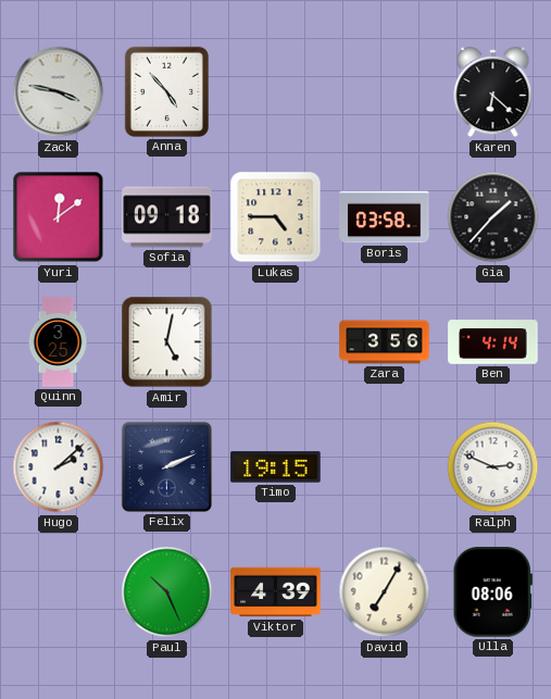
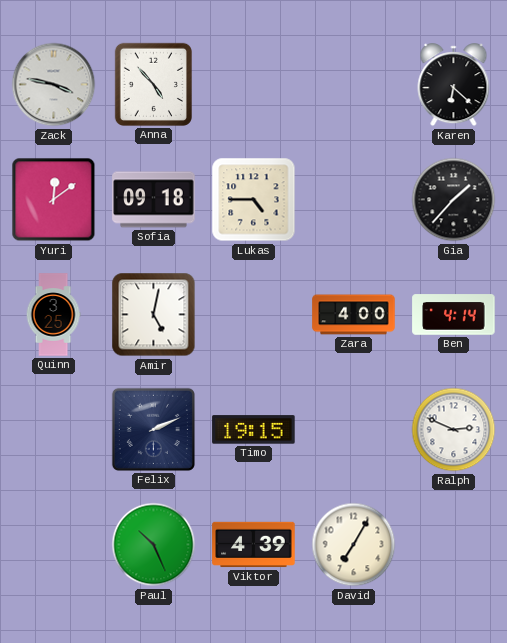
Boris: 03:58 -> none
Zara: 3:56 -> 4:00
Hugo: 2:08 -> none
Ulla: 08:06 -> none
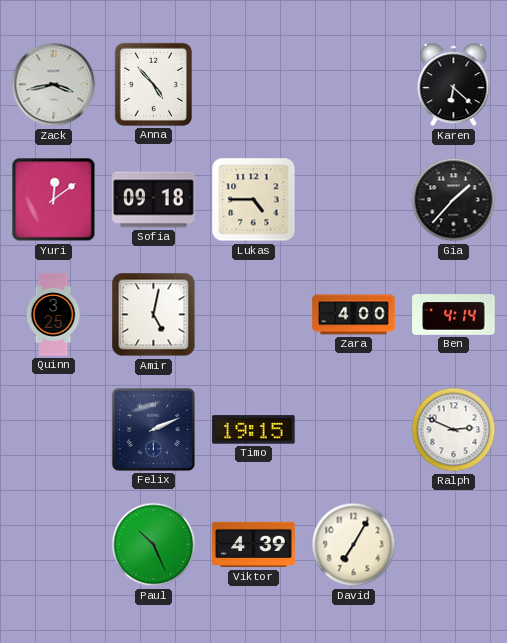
Zack: 3:47 -> 3:43
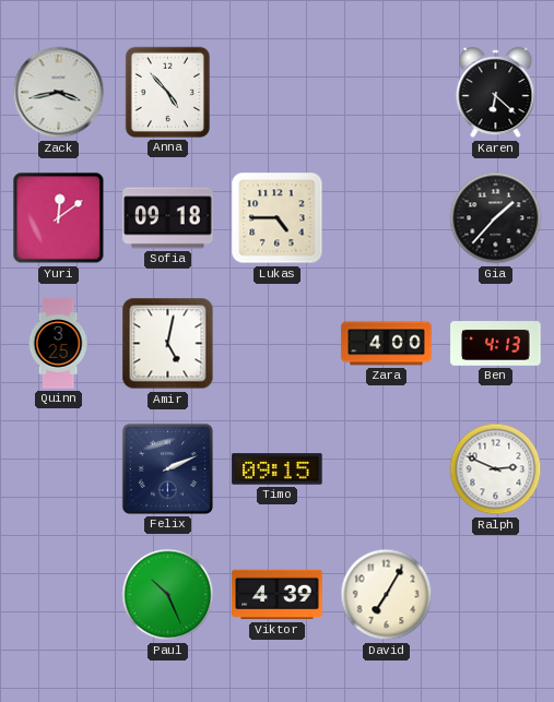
Ben: 4:14 -> 4:13
Timo: 19:15 -> 09:15
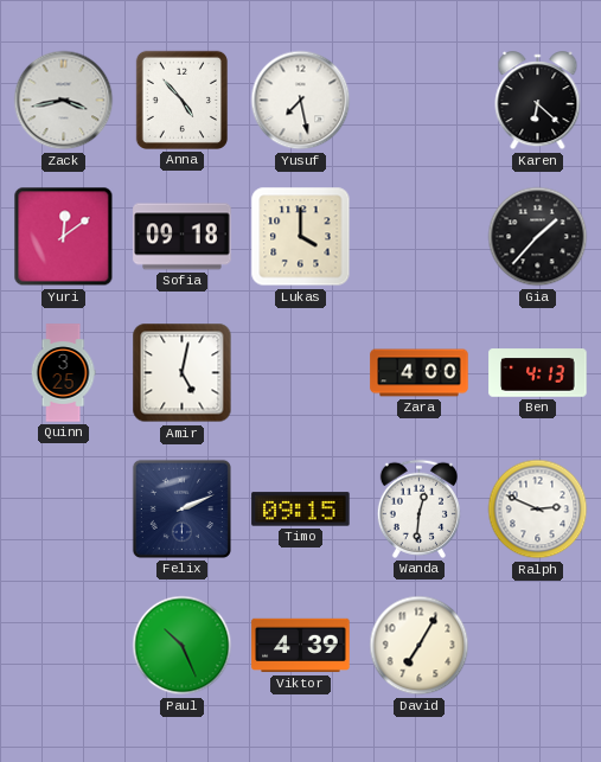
Yusuf: none -> 7:28
Lukas: 4:45 -> 4:00
Wanda: none -> 12:31
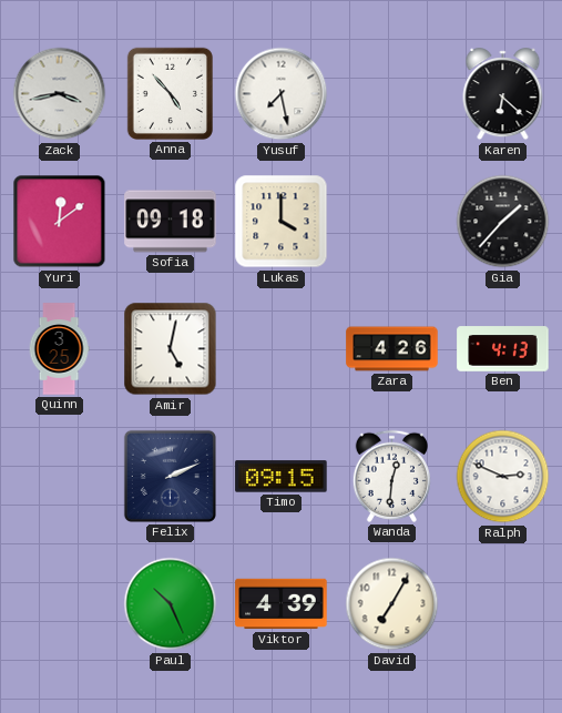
Zara: 4:00 -> 4:26
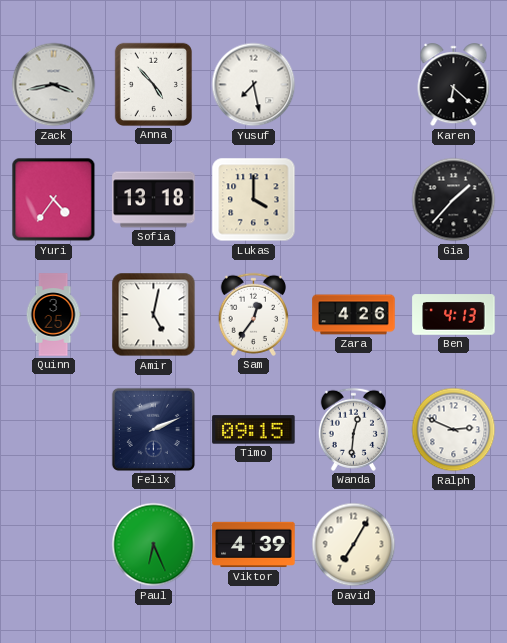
Yuri: 12:09 -> 4:36
Sofia: 09:18 -> 13:18
Sam: none -> 12:36
Paul: 10:26 -> 6:26
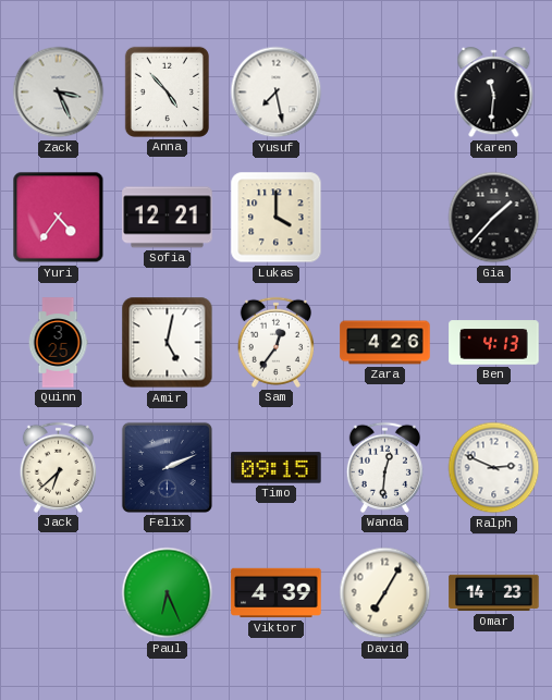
Zack: 3:43 -> 3:26
Karen: 6:22 -> 11:31
Sofia: 13:18 -> 12:21
Jack: none -> 6:38
Omar: none -> 14:23
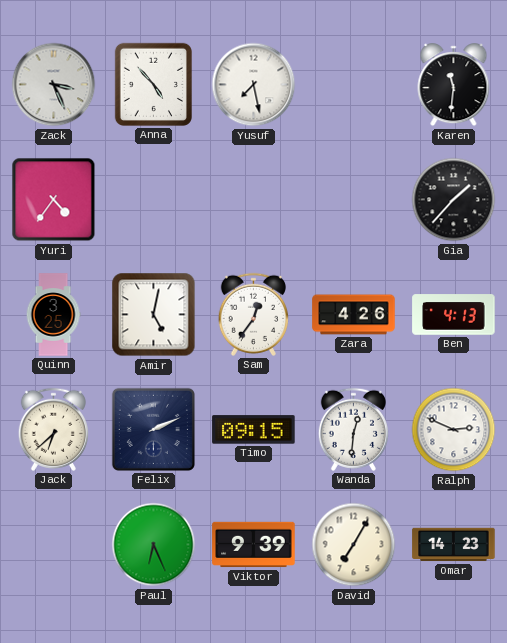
Sofia: 12:21 -> none
Lukas: 4:00 -> none
Viktor: 4:39 -> 9:39
